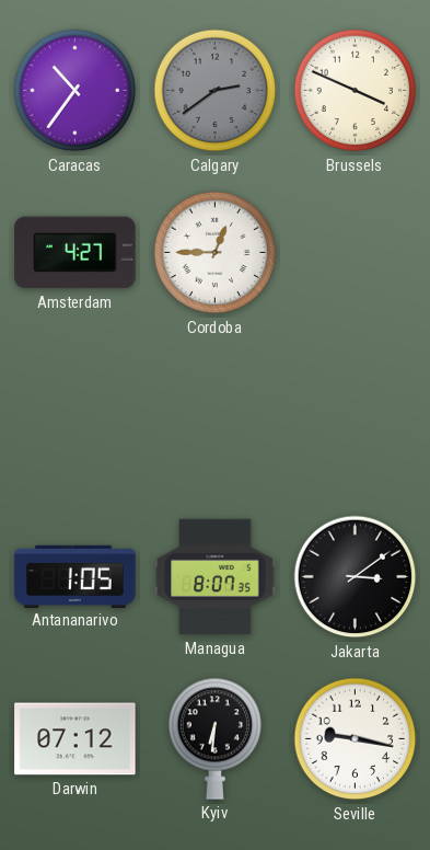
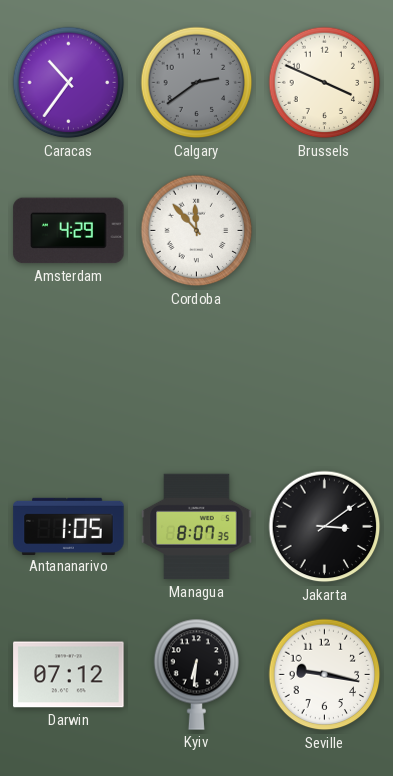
Amsterdam: 4:27 -> 4:29
Cordoba: 12:45 -> 11:53
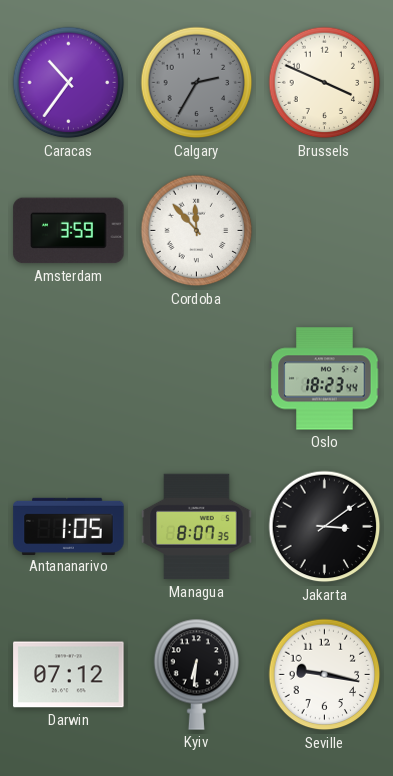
Calgary: 2:39 -> 2:35
Amsterdam: 4:29 -> 3:59
Oslo: none -> 18:23
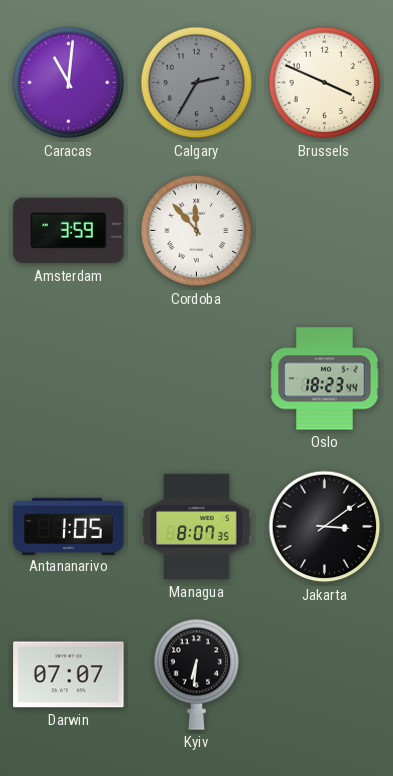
Caracas: 10:36 -> 11:01
Darwin: 07:12 -> 07:07
Seville: 9:17 -> none
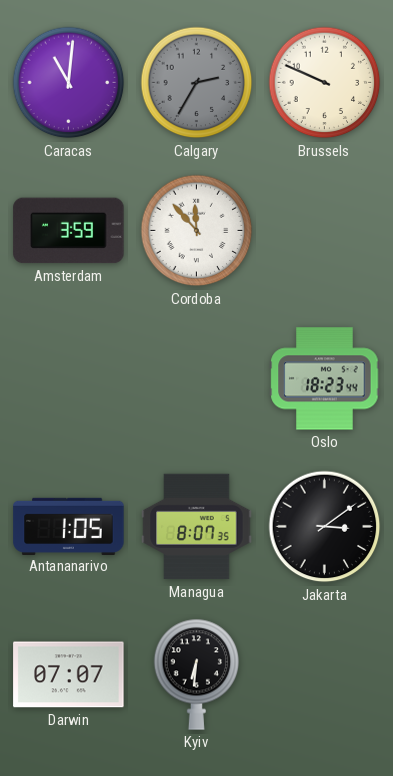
Brussels: 3:49 -> 9:49
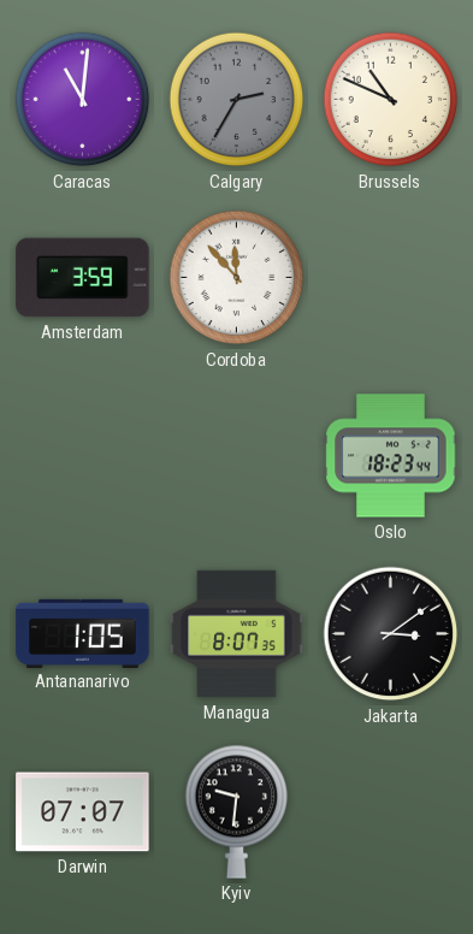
Brussels: 9:49 -> 10:49
Kyiv: 6:31 -> 9:31
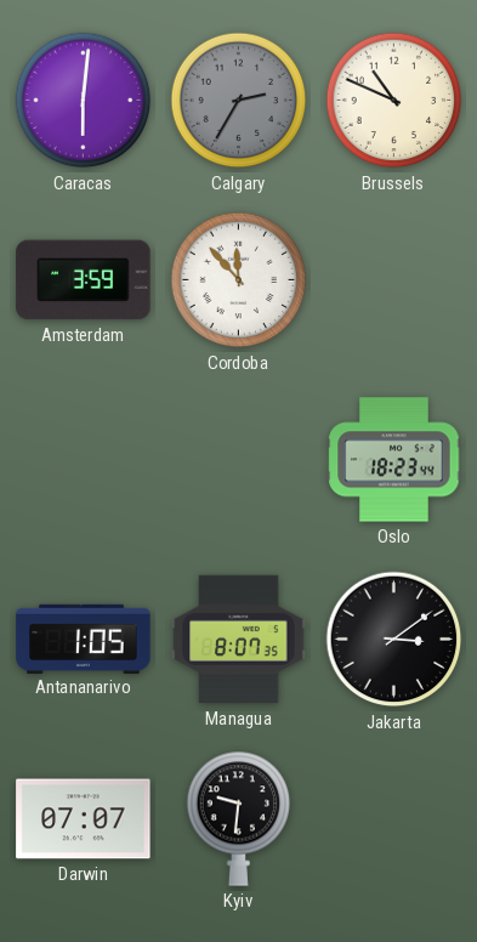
Caracas: 11:01 -> 6:01
